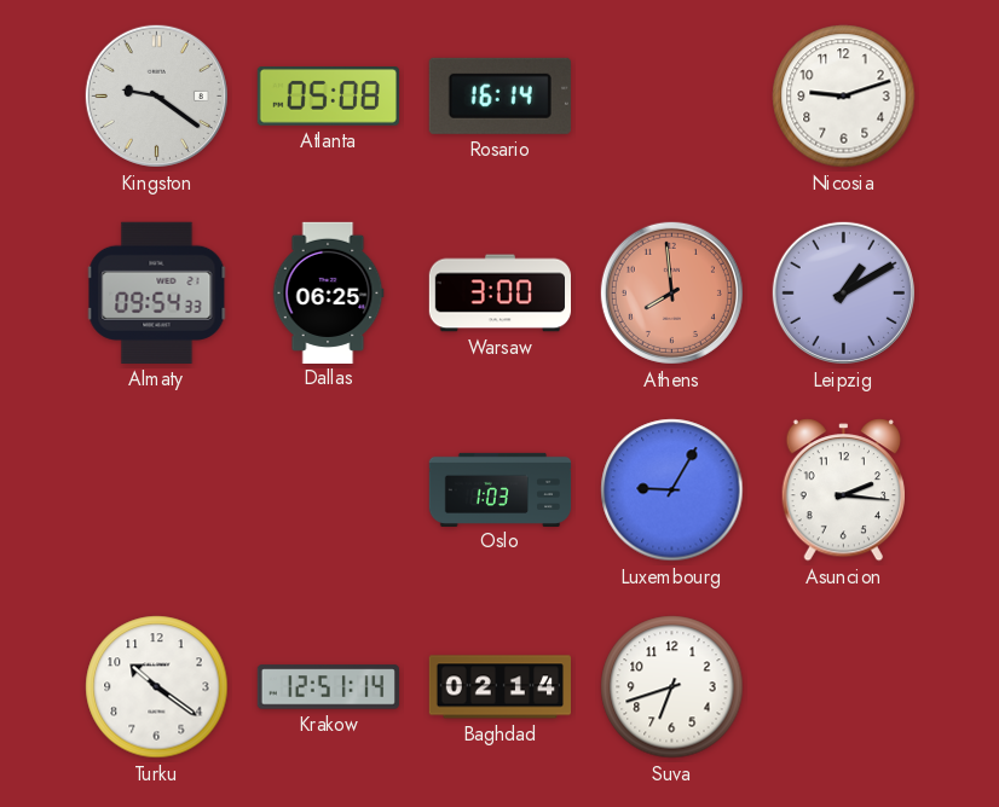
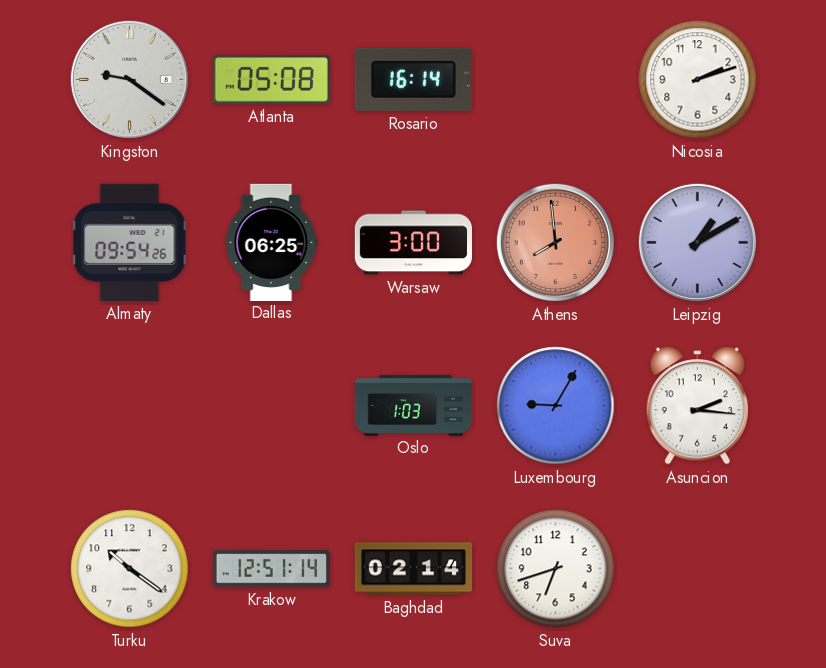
Nicosia: 9:12 -> 2:12
Almaty: 09:54:33 -> 09:54:26
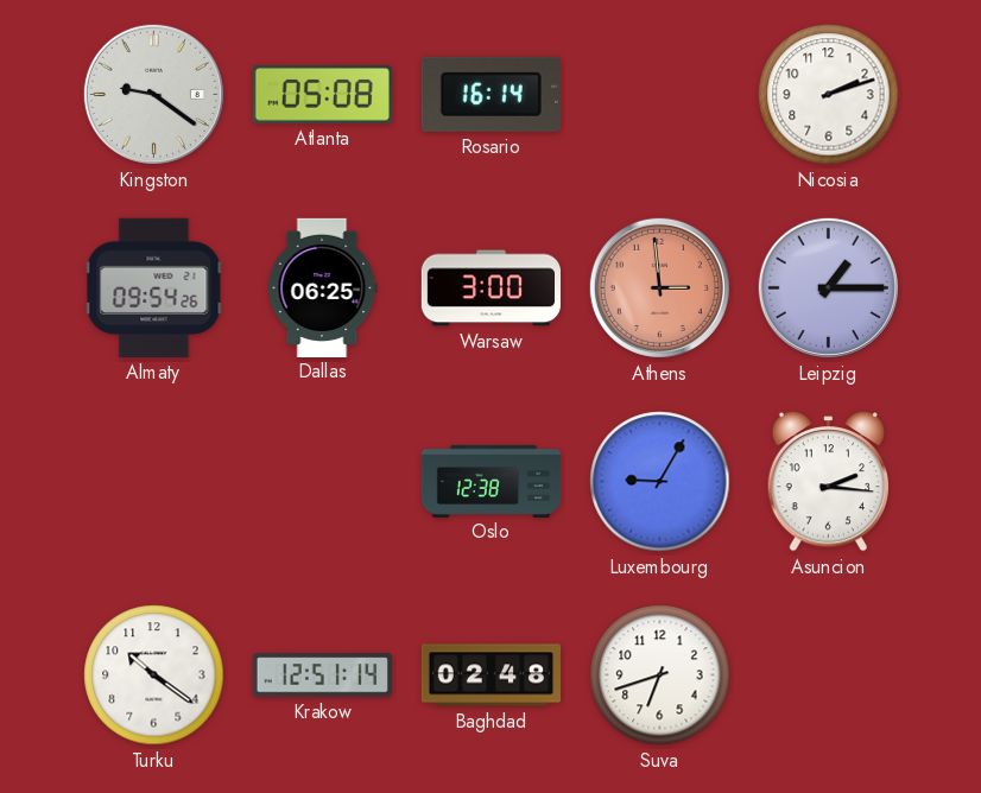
Athens: 7:59 -> 2:59
Leipzig: 1:10 -> 1:15
Oslo: 1:03 -> 12:38
Baghdad: 02:14 -> 02:48
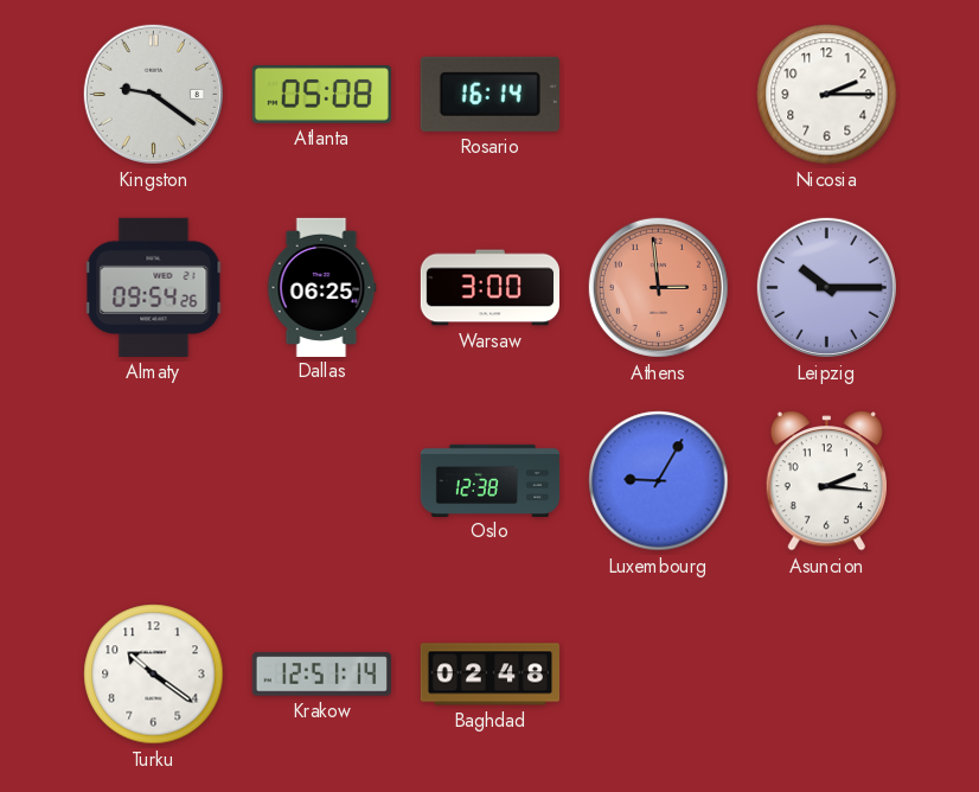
Nicosia: 2:12 -> 2:15
Leipzig: 1:15 -> 10:15
Suva: 6:42 -> none
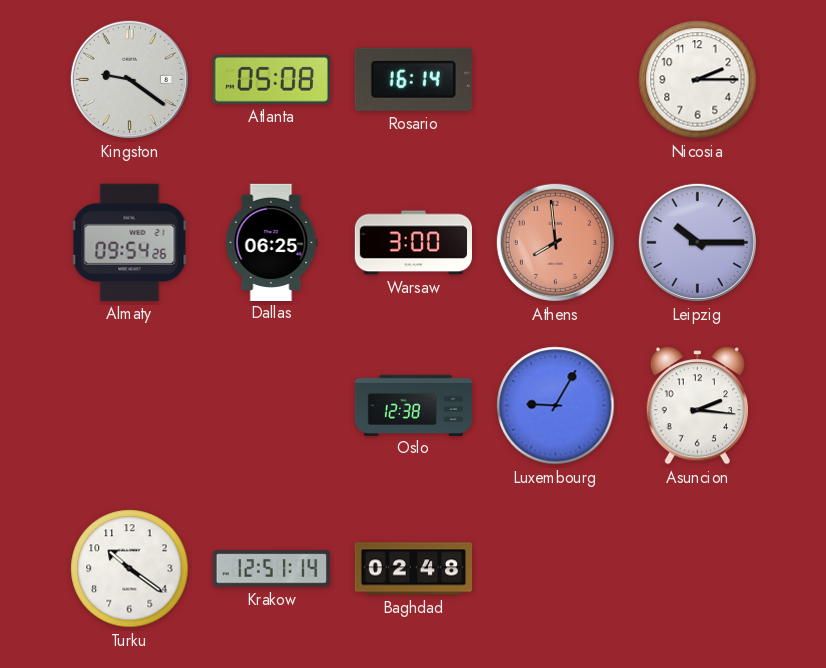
Athens: 2:59 -> 7:59
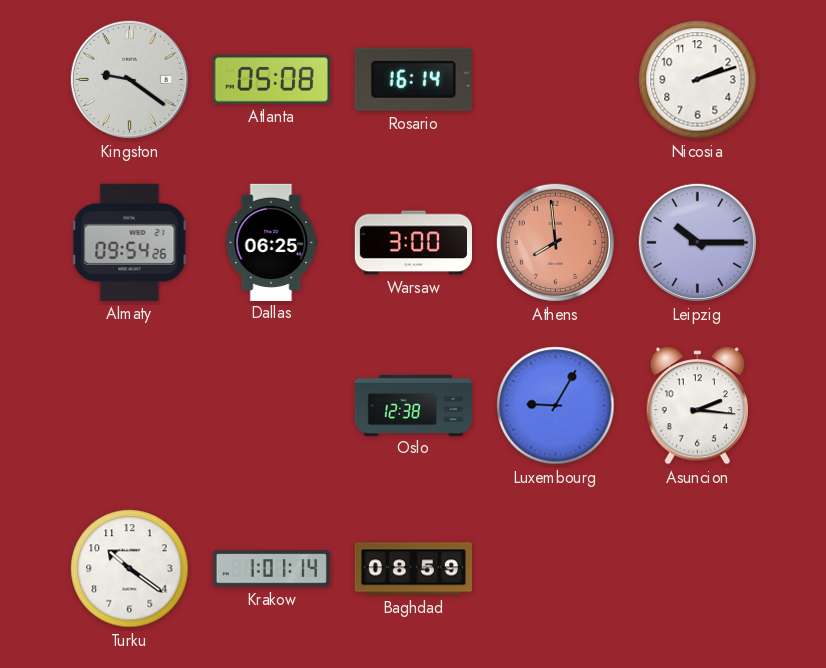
Nicosia: 2:15 -> 2:12
Krakow: 12:51 -> 1:01
Baghdad: 02:48 -> 08:59
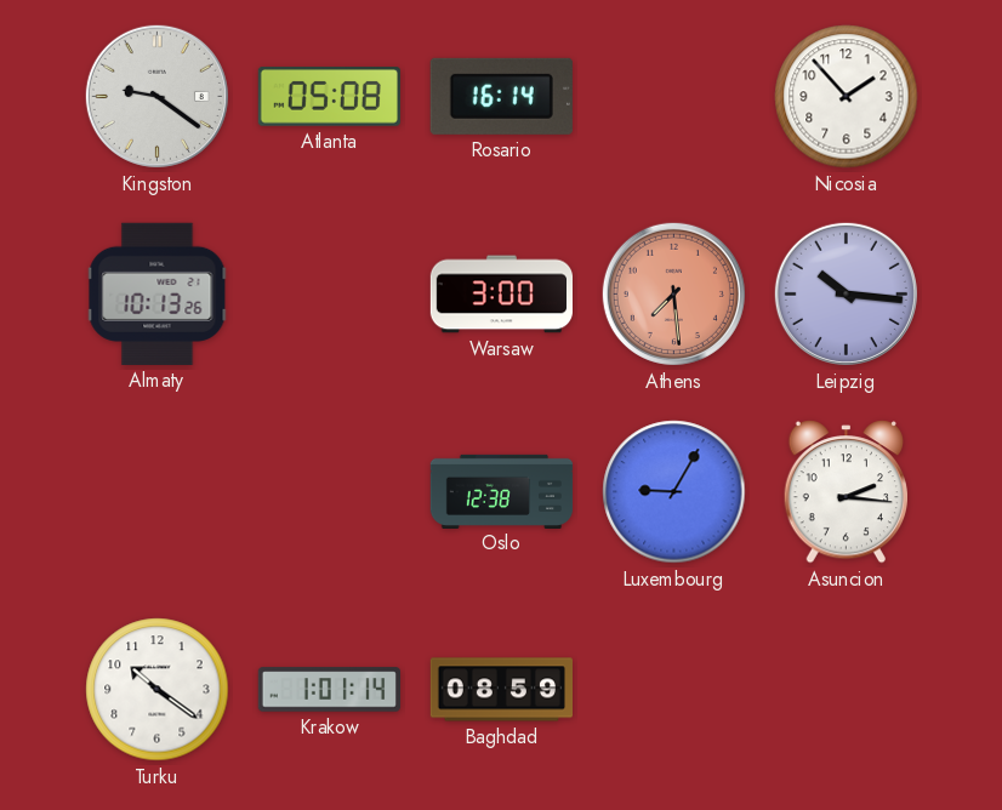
Nicosia: 2:12 -> 1:53
Almaty: 09:54 -> 10:13
Dallas: 06:25 -> none
Athens: 7:59 -> 7:29
Leipzig: 10:15 -> 10:16
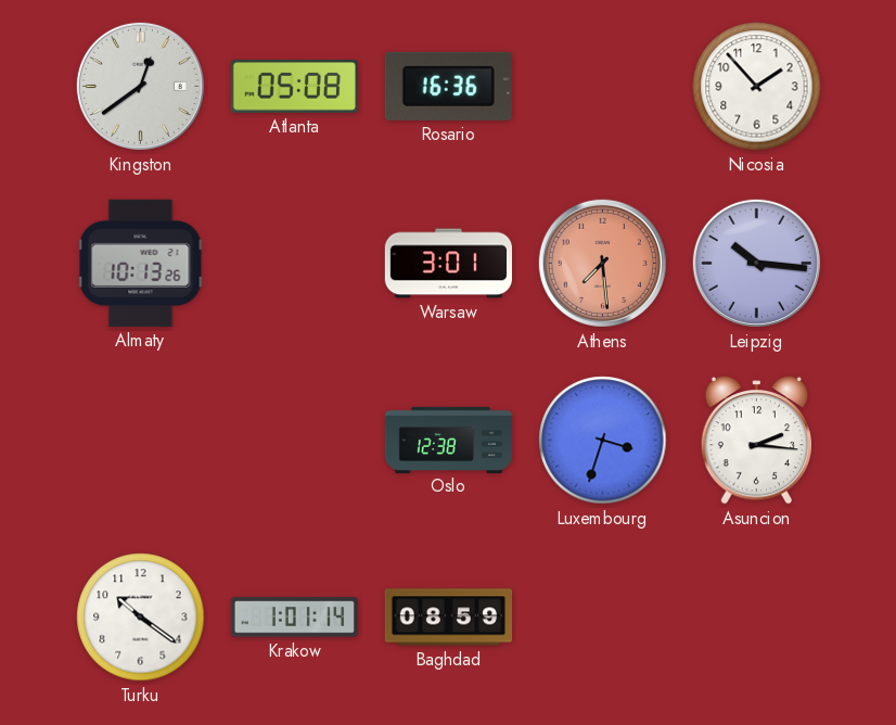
Kingston: 9:21 -> 12:39
Rosario: 16:14 -> 16:36
Warsaw: 3:00 -> 3:01
Luxembourg: 9:05 -> 3:33
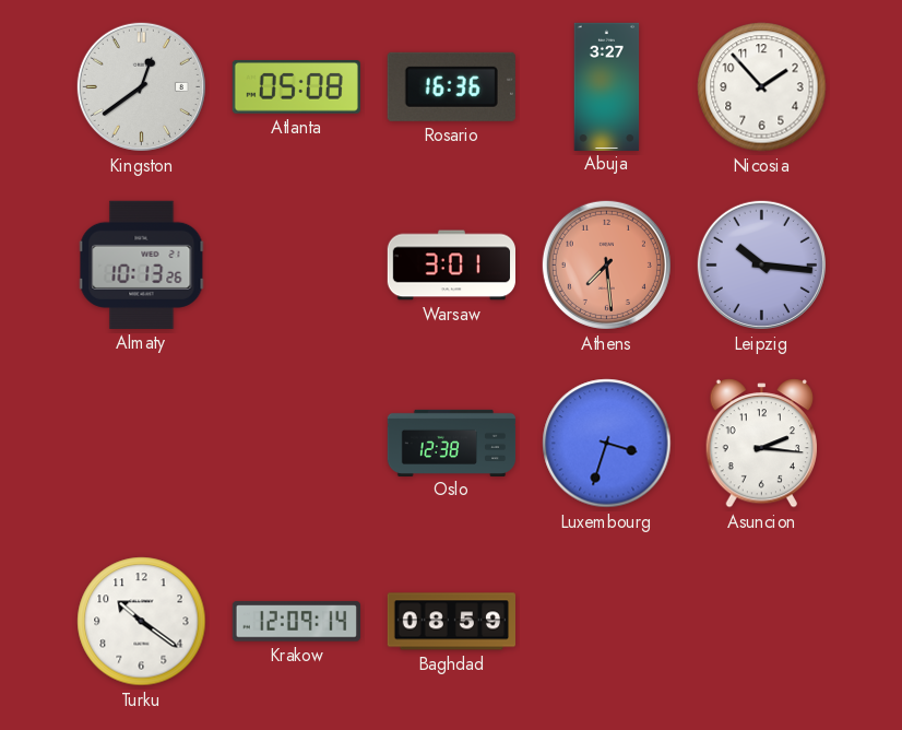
Abuja: none -> 3:27
Krakow: 1:01 -> 12:09
